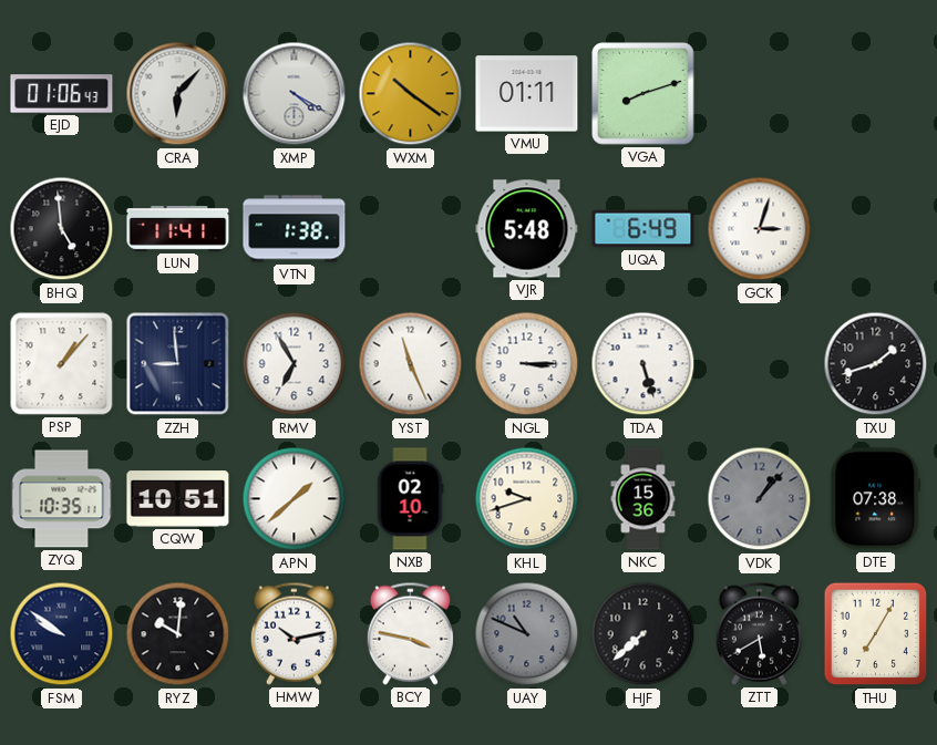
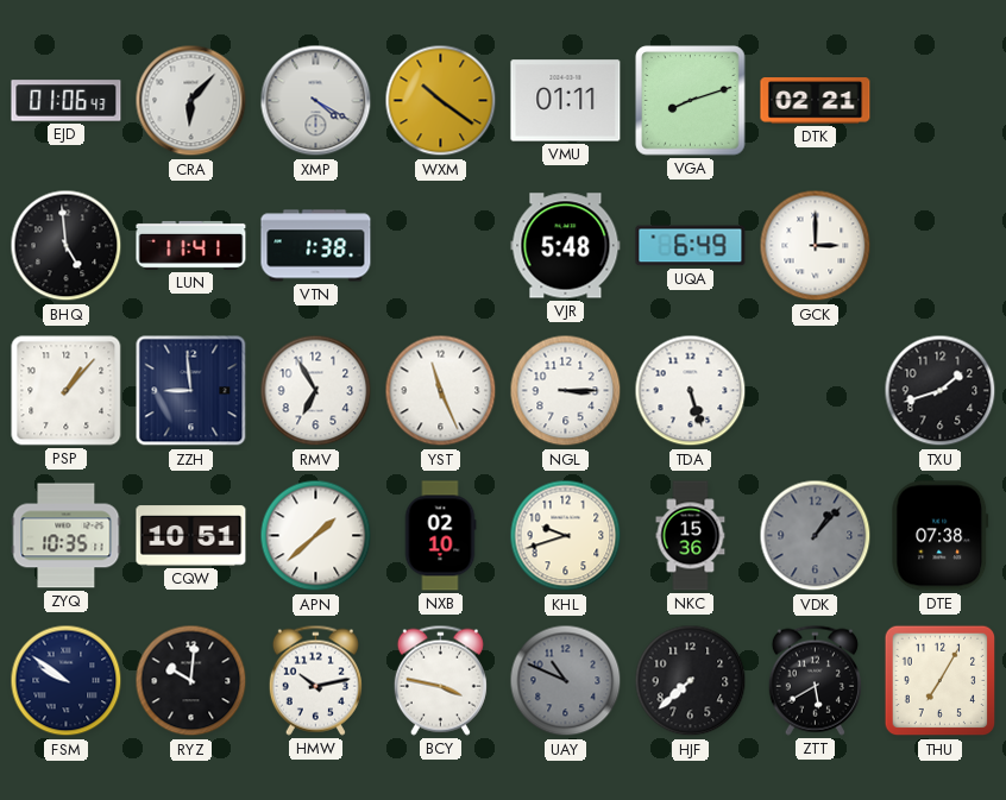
DTK: none -> 02:21
GCK: 3:03 -> 3:00
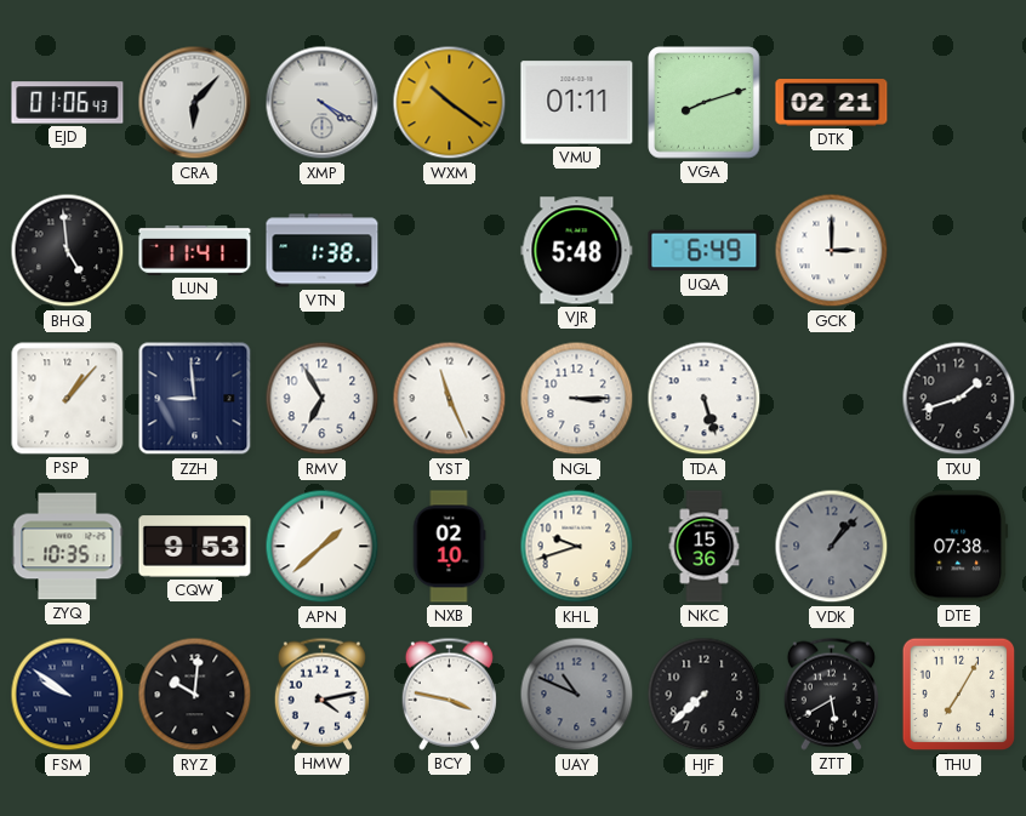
CQW: 10:51 -> 9:53
HMW: 10:13 -> 4:13
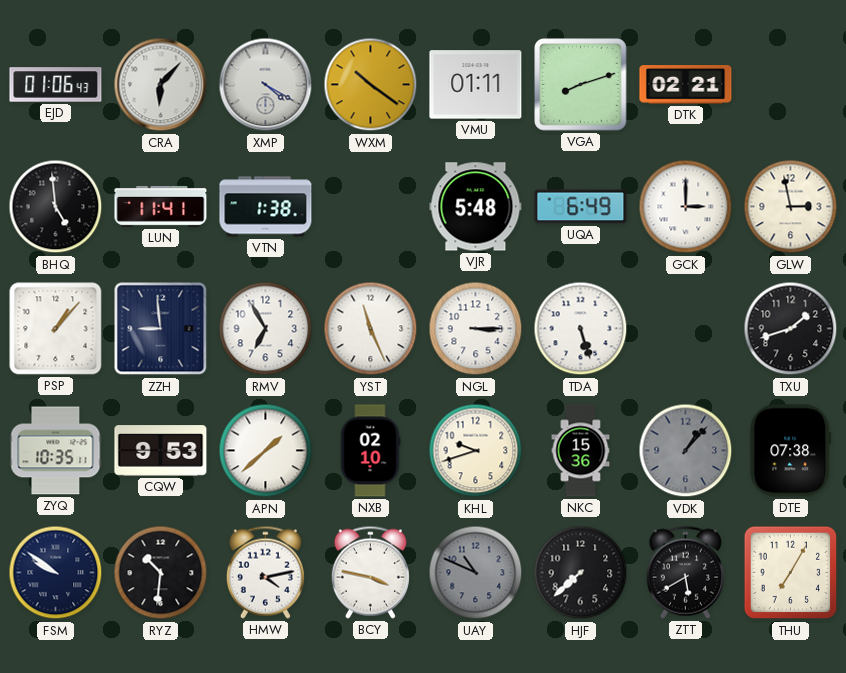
GLW: none -> 2:58
RYZ: 10:01 -> 10:31
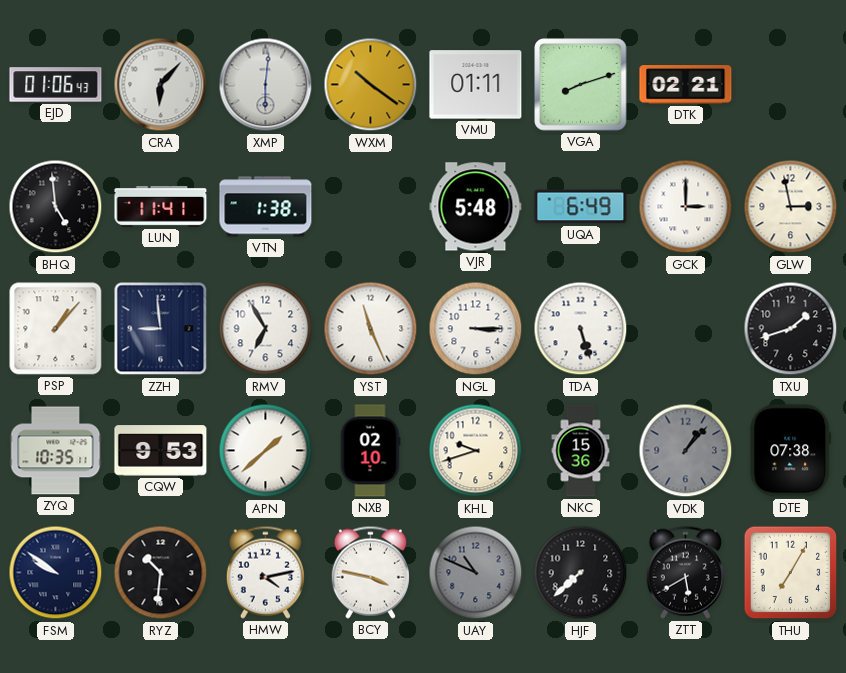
XMP: 4:20 -> 6:01
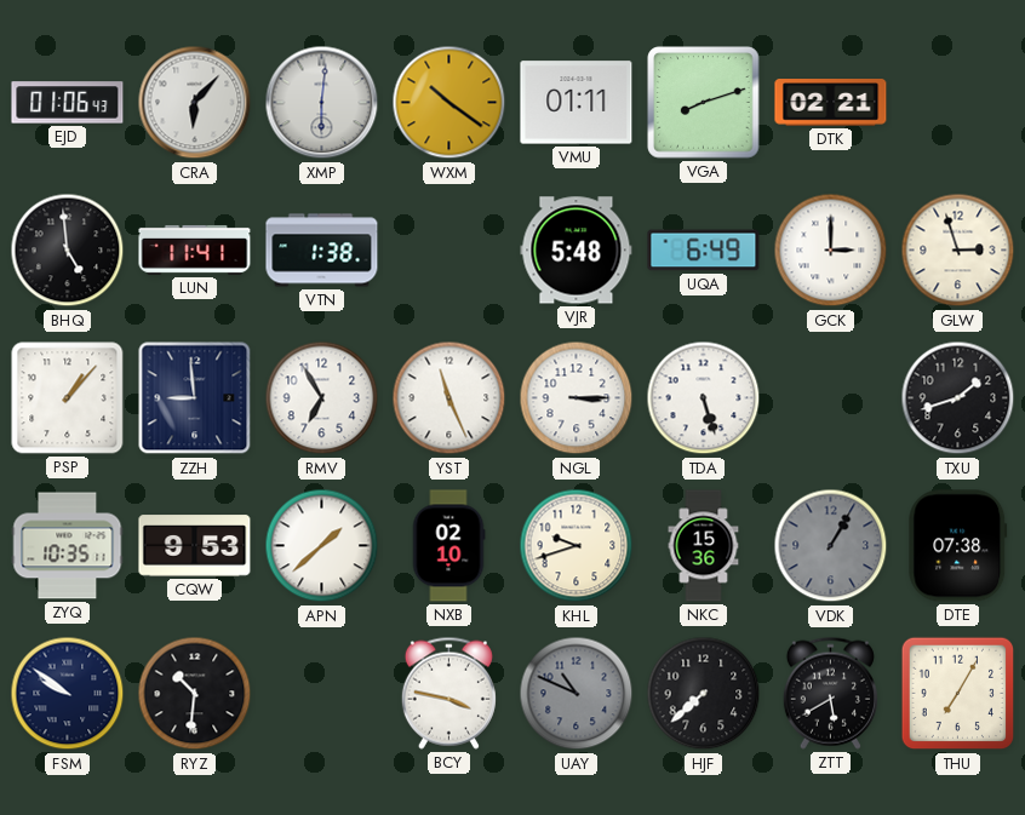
GLW: 2:58 -> 2:57
VDK: 1:07 -> 1:05
HMW: 4:13 -> none
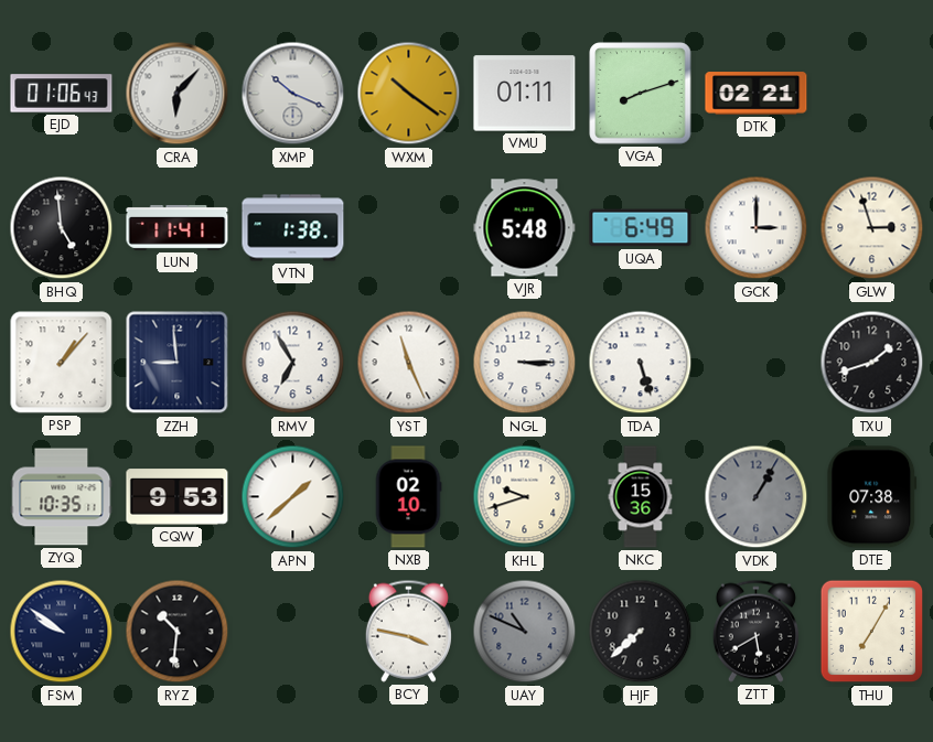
XMP: 6:01 -> 10:19
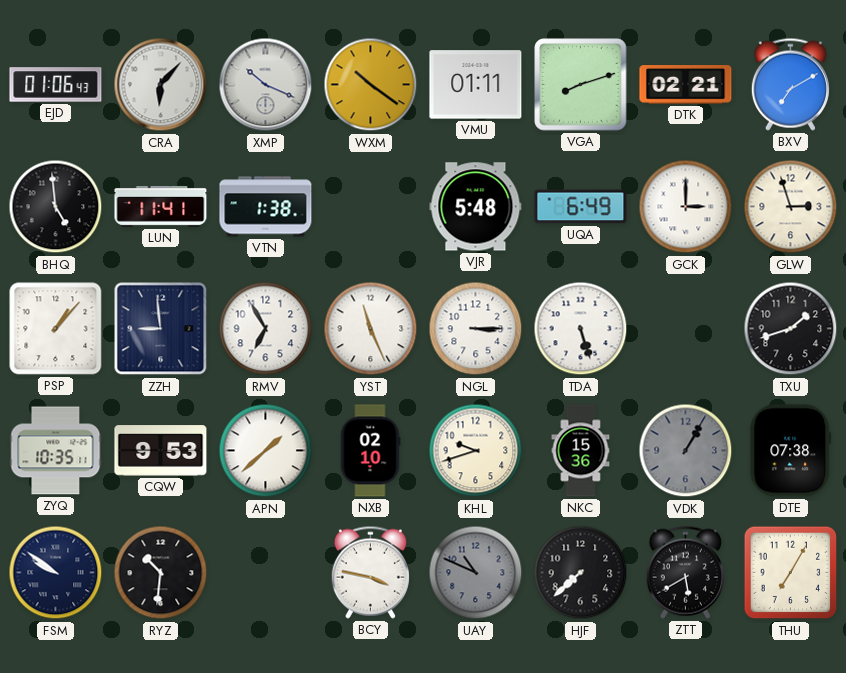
BXV: none -> 7:10
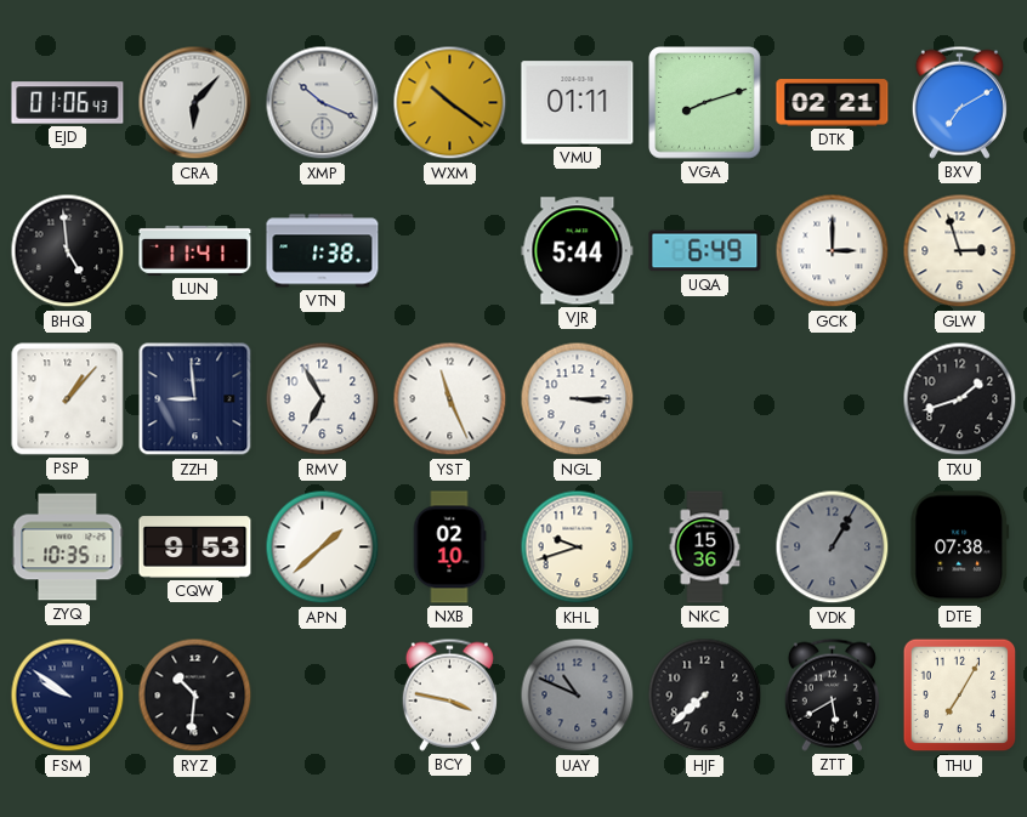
VJR: 5:48 -> 5:44
TDA: 5:27 -> none
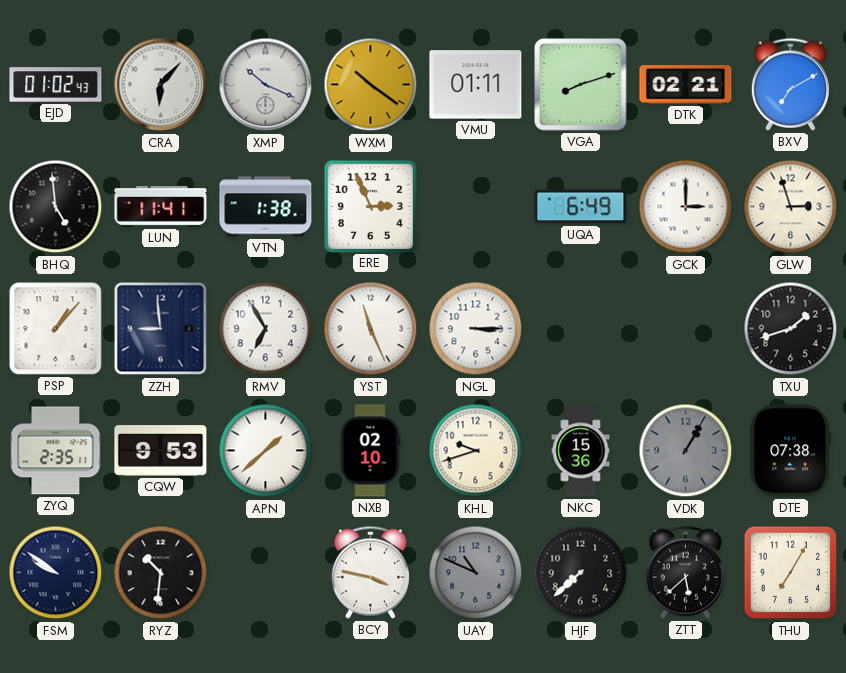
EJD: 01:06 -> 01:02
ERE: none -> 2:56
VJR: 5:44 -> none
ZYQ: 10:35 -> 2:35
ZTT: 5:40 -> 5:38
